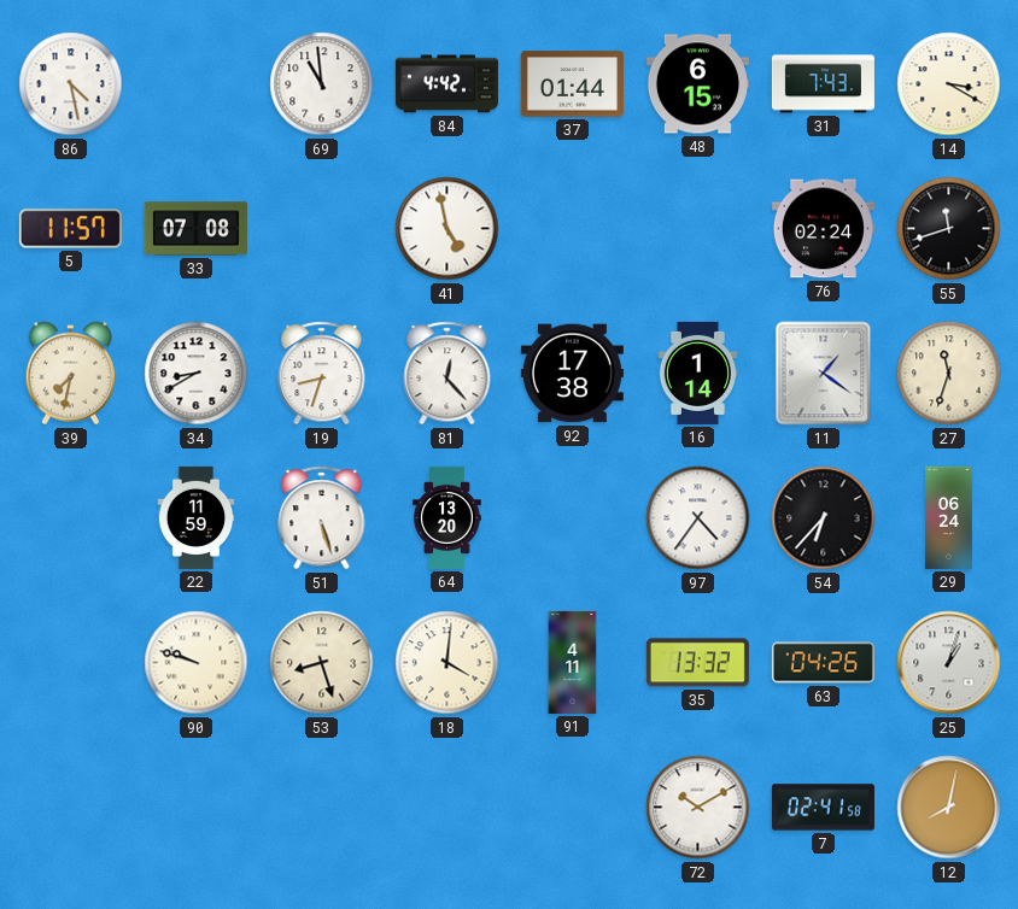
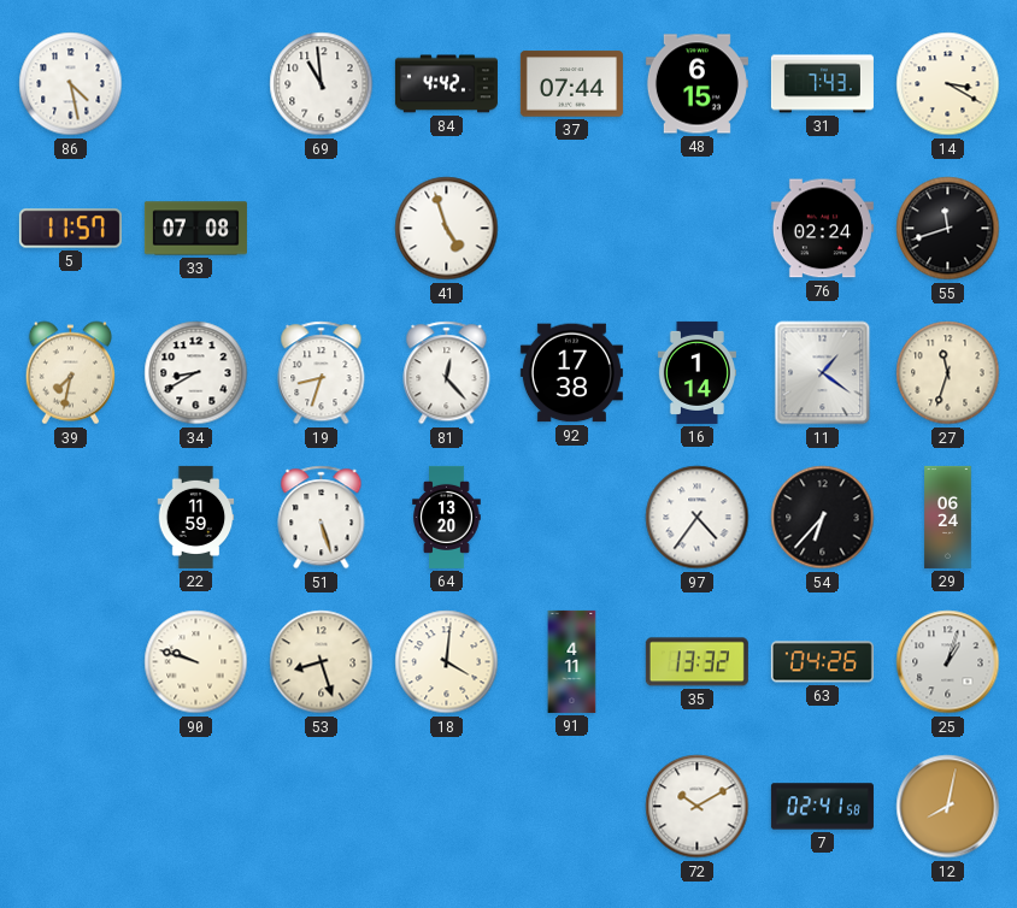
37: 01:44 -> 07:44
41: 4:58 -> 4:57
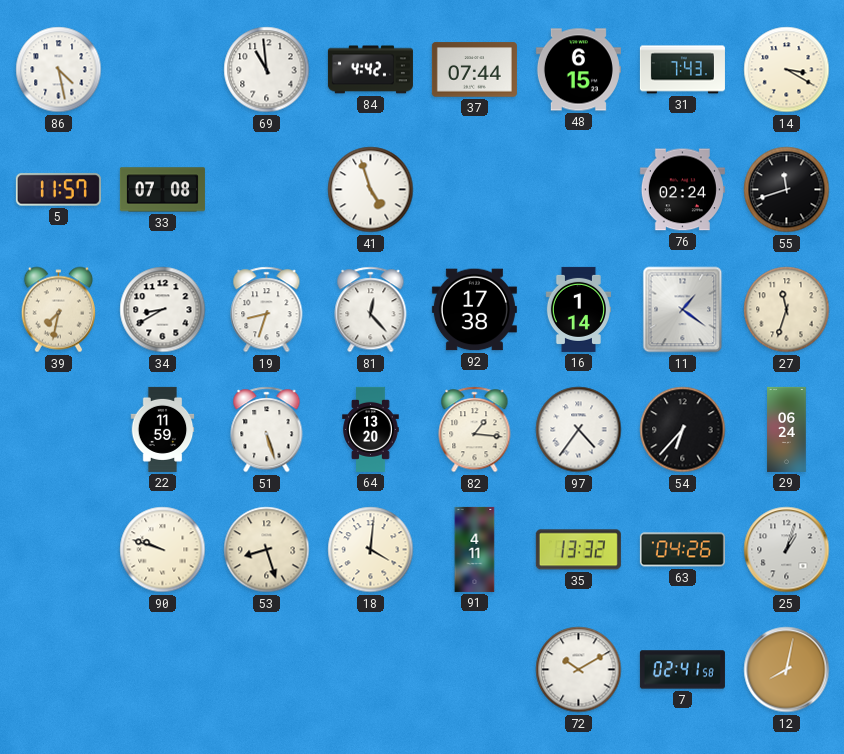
82: none -> 1:16
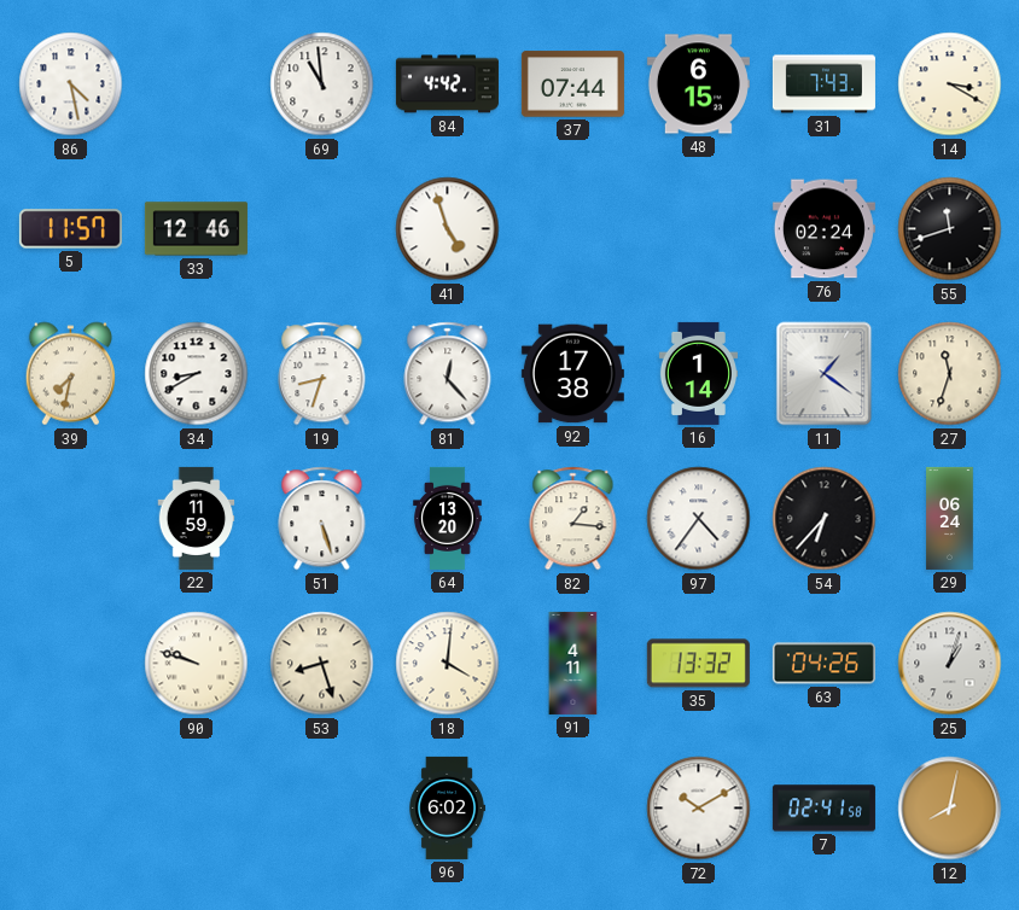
33: 07:08 -> 12:46
96: none -> 6:02
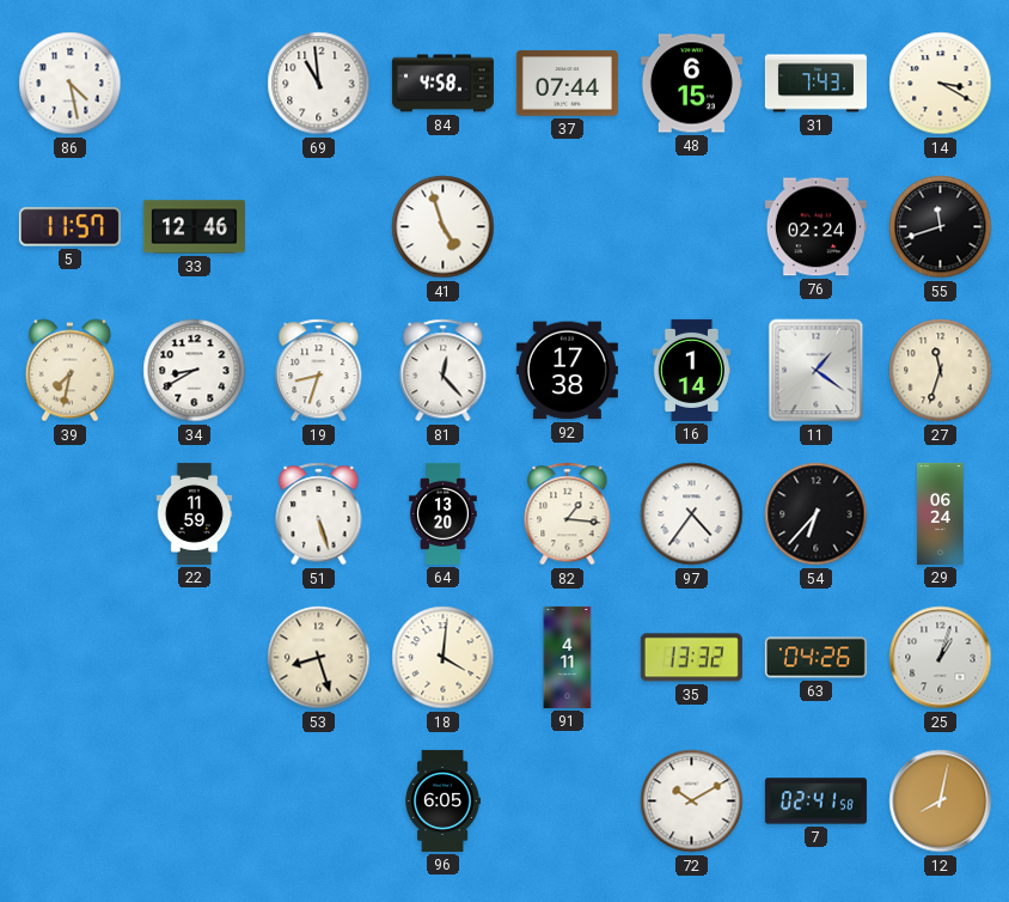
84: 4:42 -> 4:58
90: 9:48 -> none
96: 6:02 -> 6:05
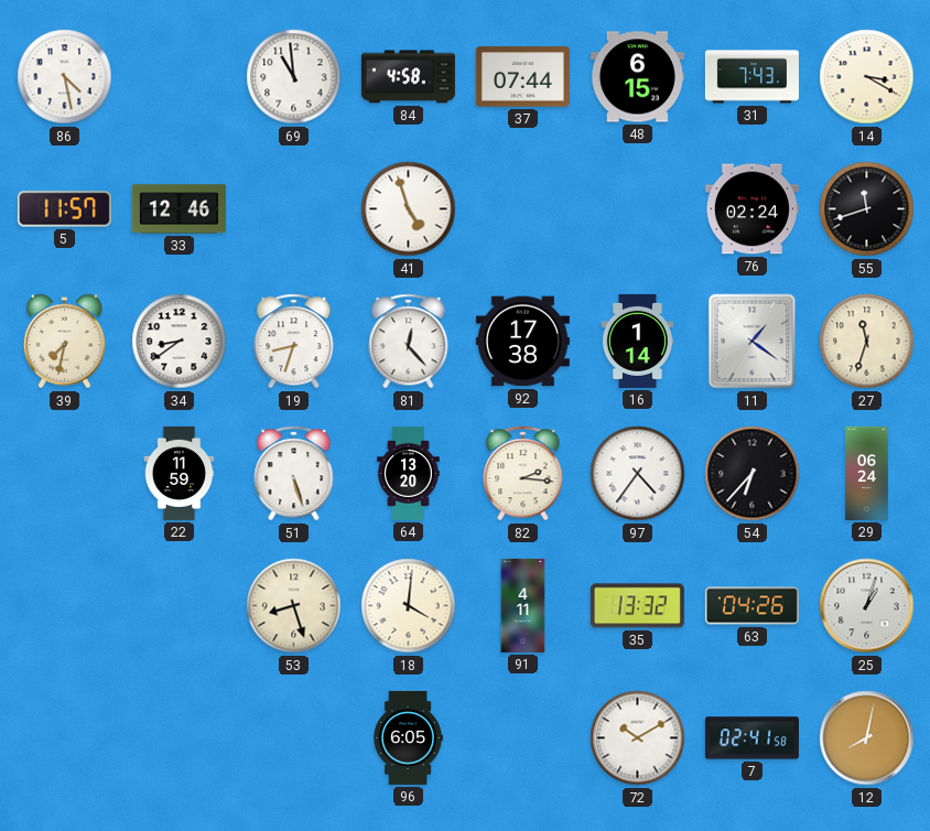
34: 8:40 -> 8:39
82: 1:16 -> 2:16
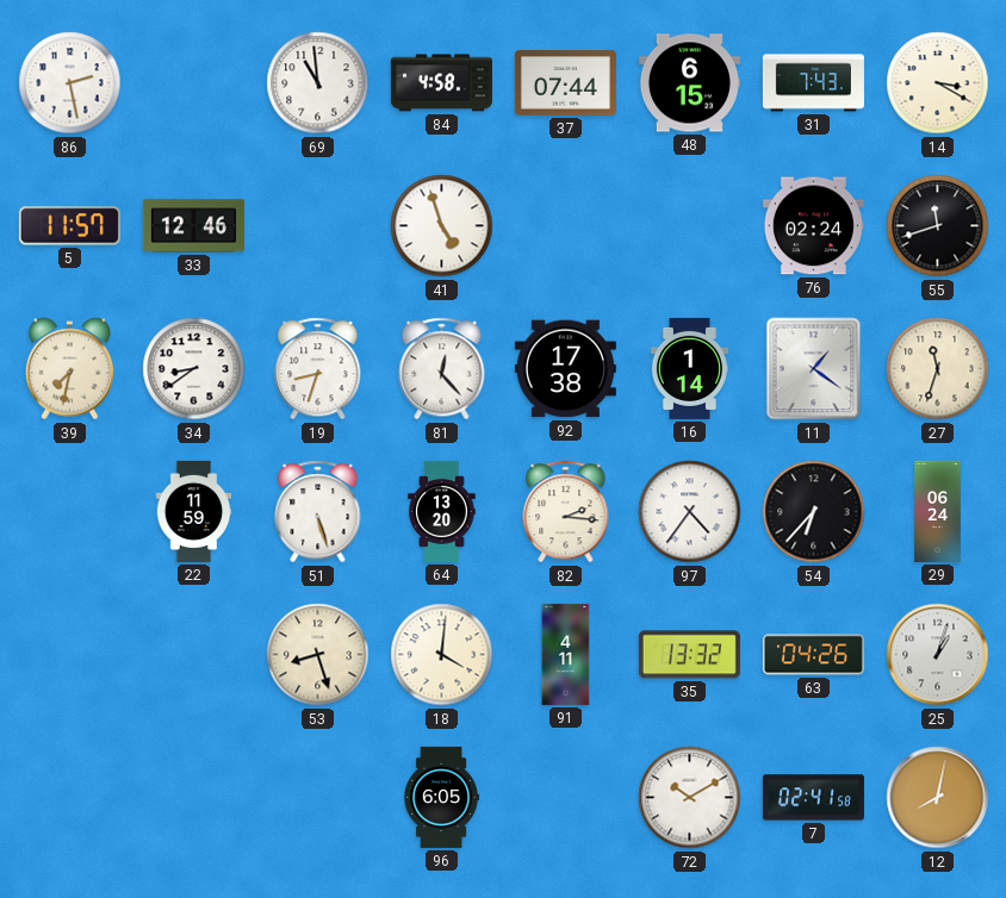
86: 4:28 -> 2:28
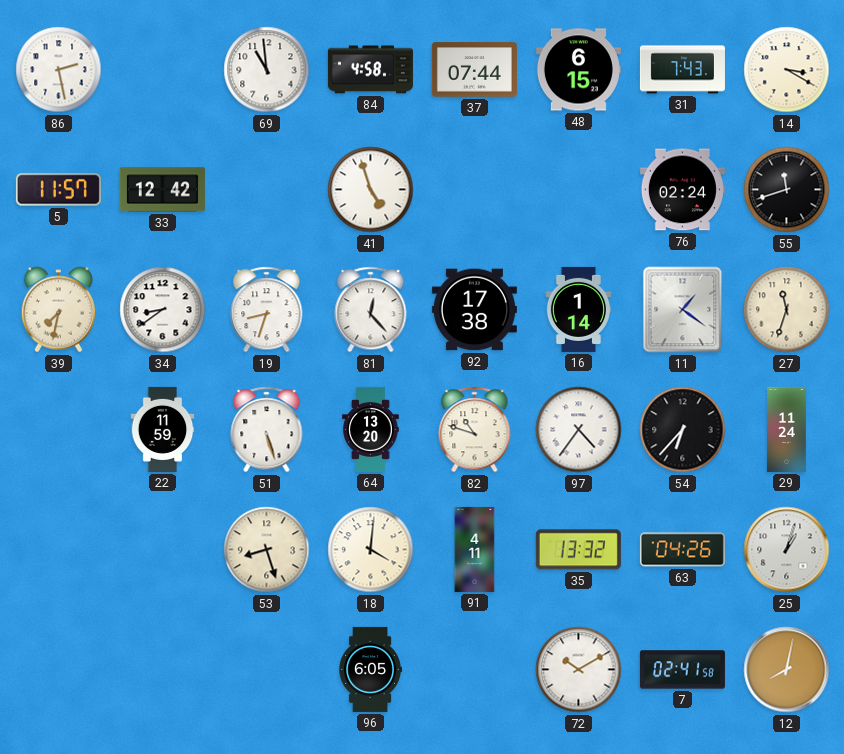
33: 12:46 -> 12:42
82: 2:16 -> 10:48
29: 06:24 -> 11:24
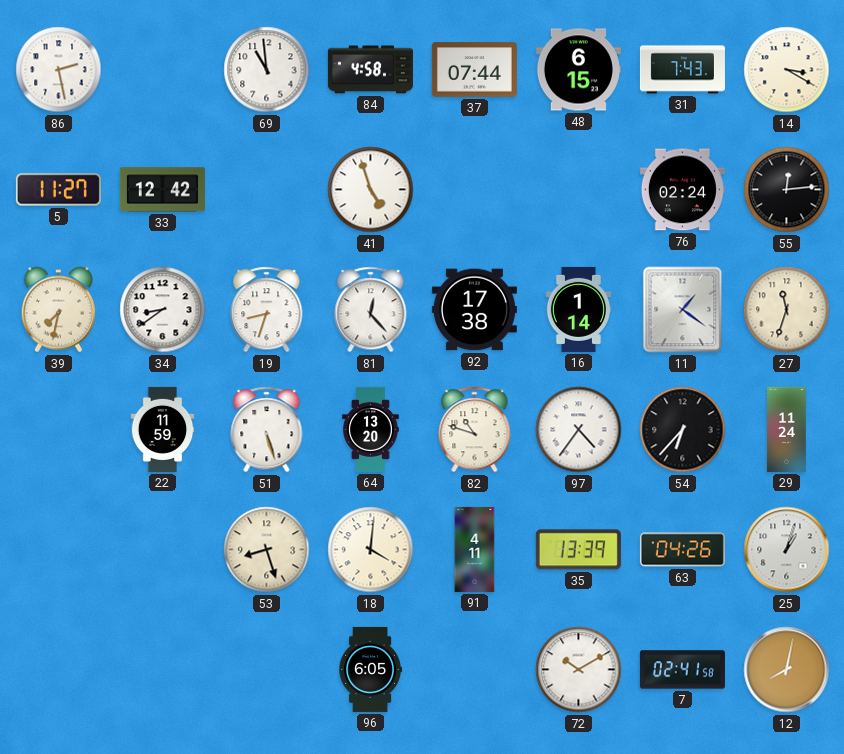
5: 11:57 -> 11:27
55: 11:42 -> 12:14
35: 13:32 -> 13:39
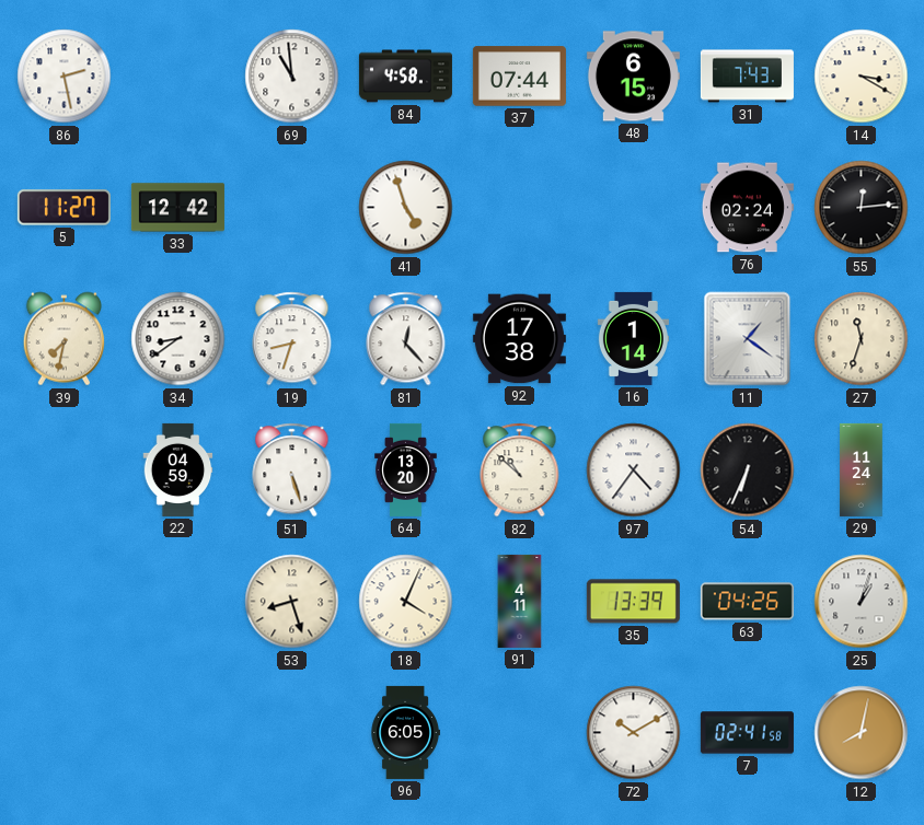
22: 11:59 -> 04:59
82: 10:48 -> 10:52
54: 6:37 -> 6:34
18: 4:01 -> 4:04
